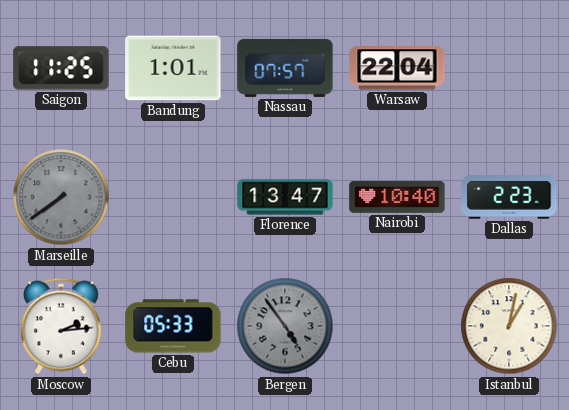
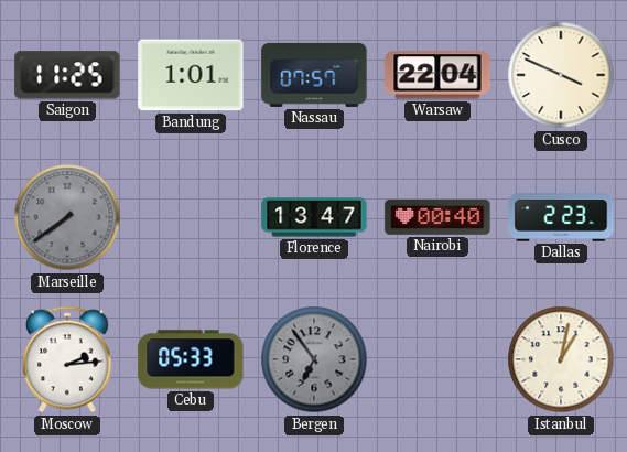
Cusco: none -> 3:49
Nairobi: 10:40 -> 00:40
Bergen: 4:54 -> 6:54
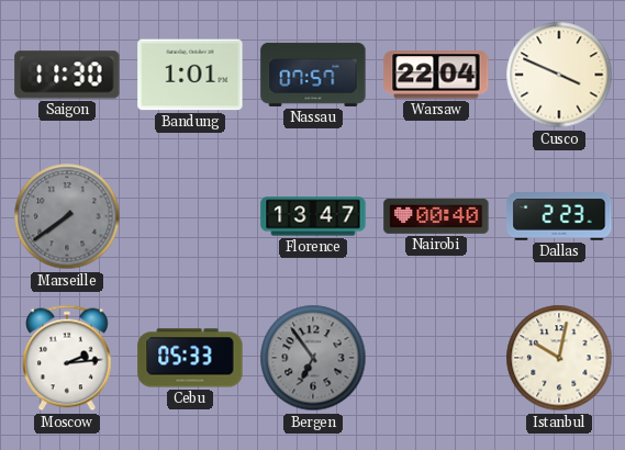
Saigon: 11:25 -> 11:30
Istanbul: 1:02 -> 10:02
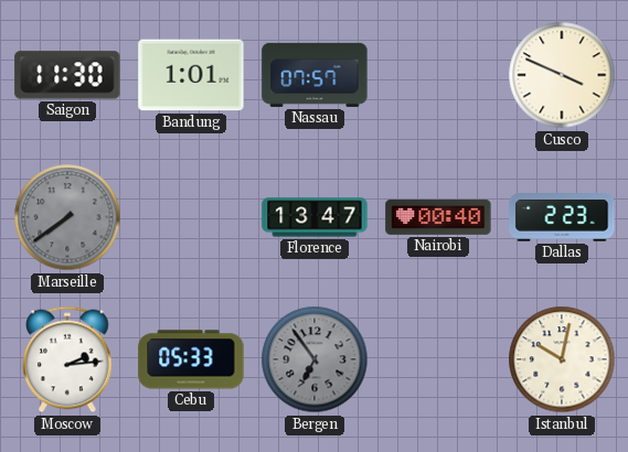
Warsaw: 22:04 -> none
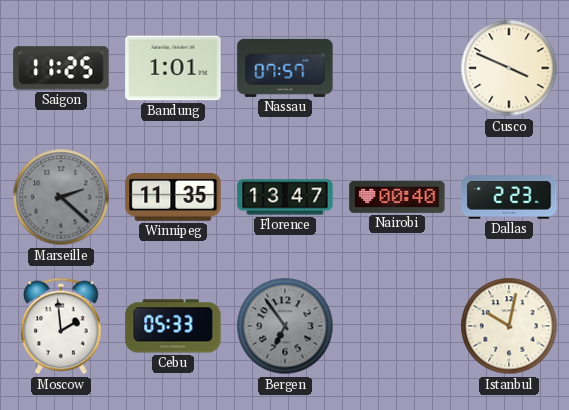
Saigon: 11:30 -> 11:25
Marseille: 7:39 -> 2:22
Winnipeg: none -> 11:35
Moscow: 2:14 -> 1:59
